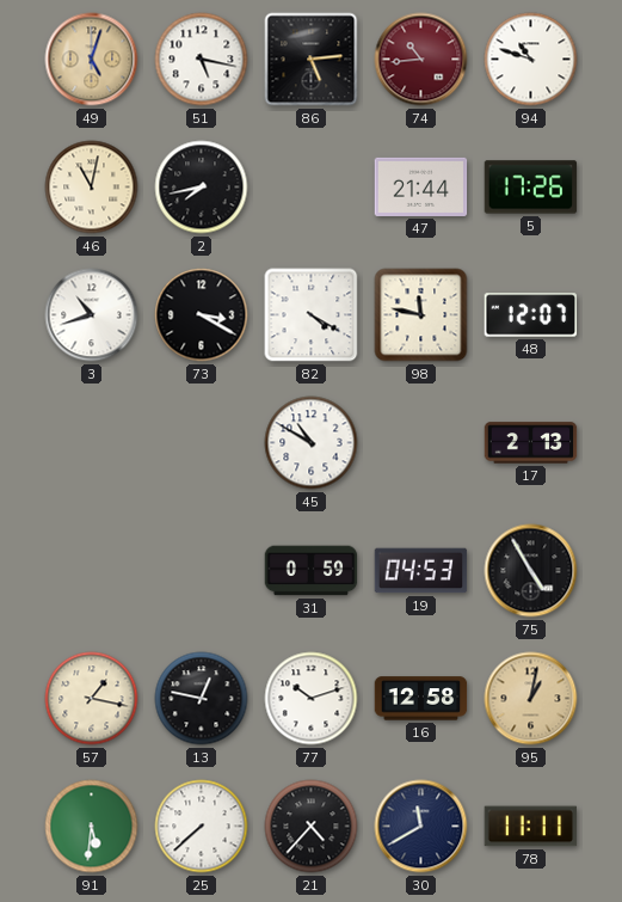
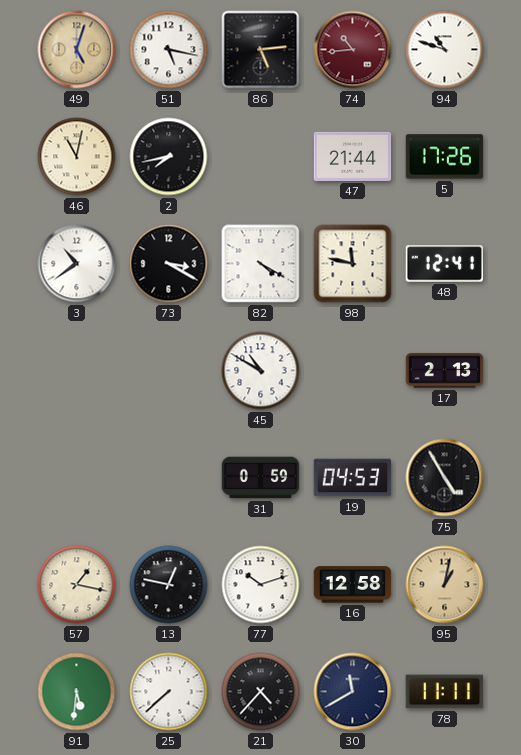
3: 10:42 -> 10:39
48: 12:07 -> 12:41
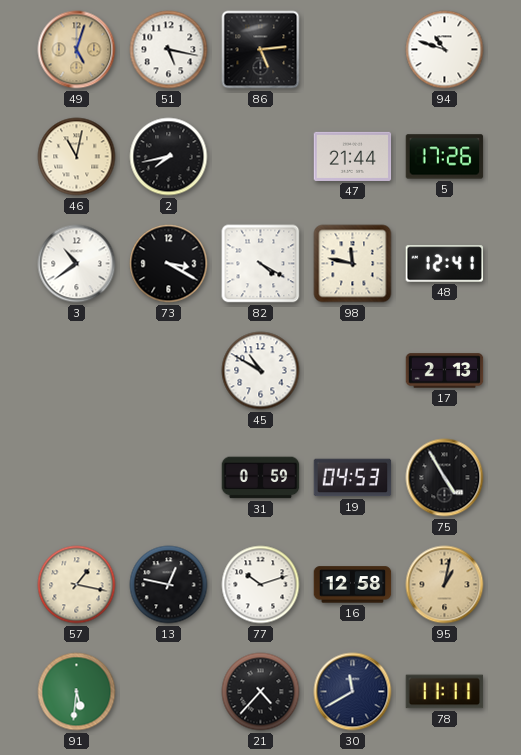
74: 10:44 -> none
25: 7:38 -> none
